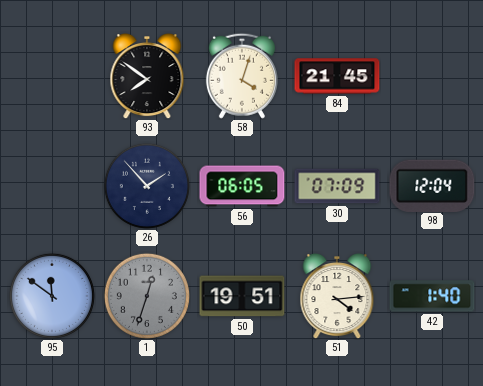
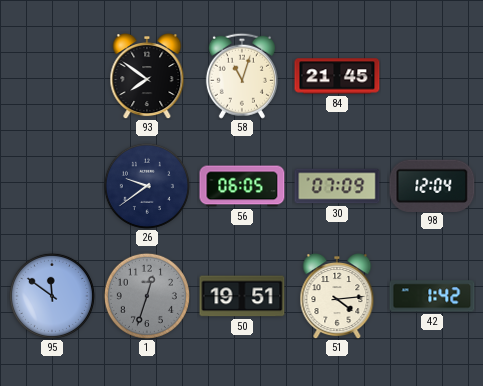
58: 4:03 -> 11:03
26: 1:53 -> 9:39
42: 1:40 -> 1:42
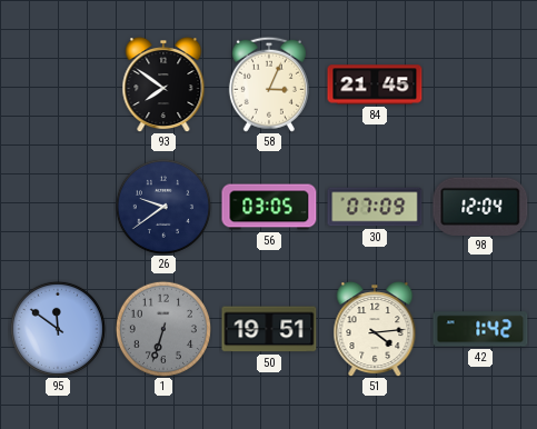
58: 11:03 -> 3:04
56: 06:05 -> 03:05
1: 12:33 -> 6:33
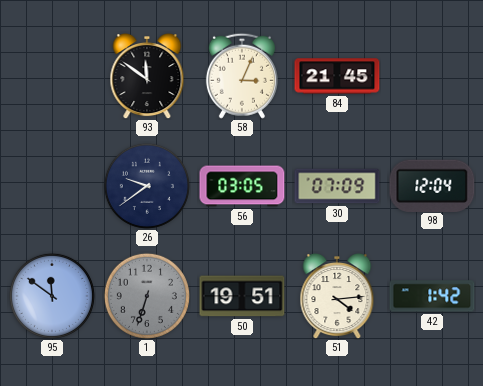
93: 7:51 -> 11:51
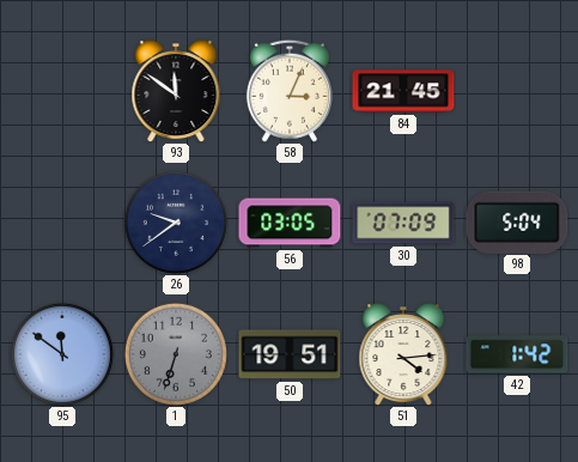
98: 12:04 -> 5:04
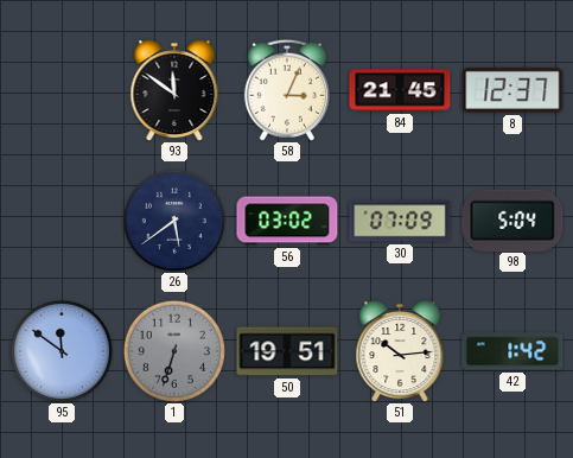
8: none -> 12:37
26: 9:39 -> 5:39
56: 03:05 -> 03:02
51: 4:14 -> 10:14
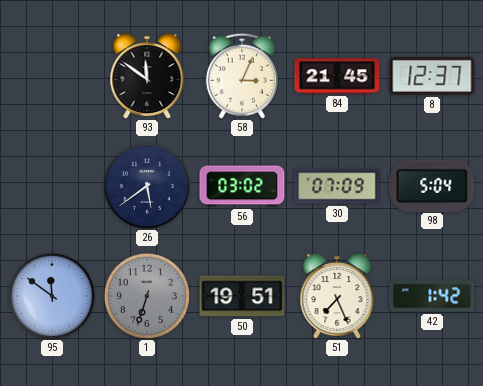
51: 10:14 -> 7:26
